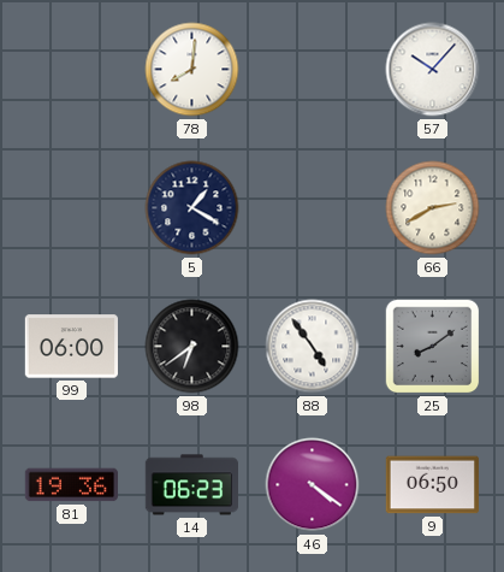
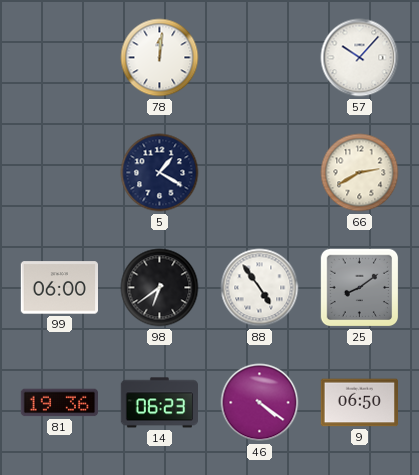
78: 8:01 -> 12:01
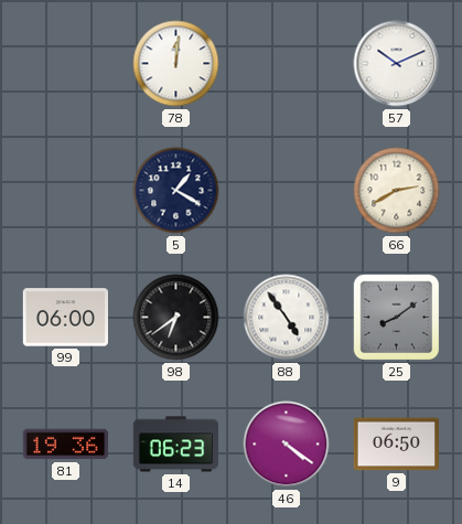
57: 10:07 -> 10:11
